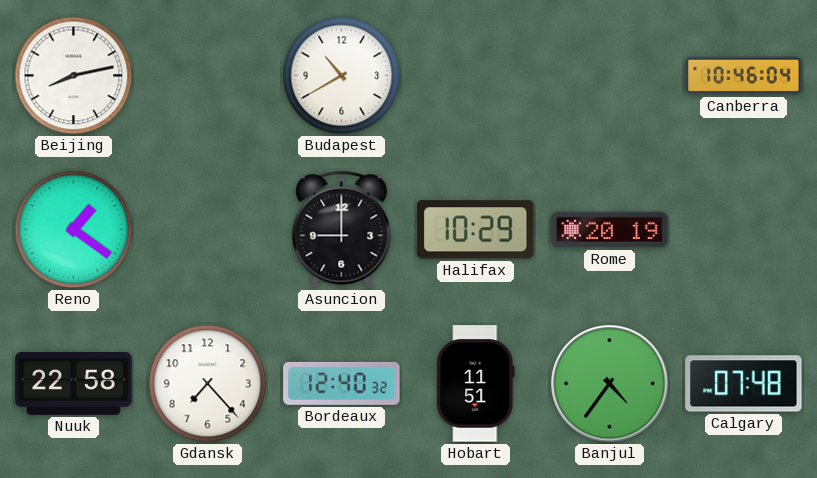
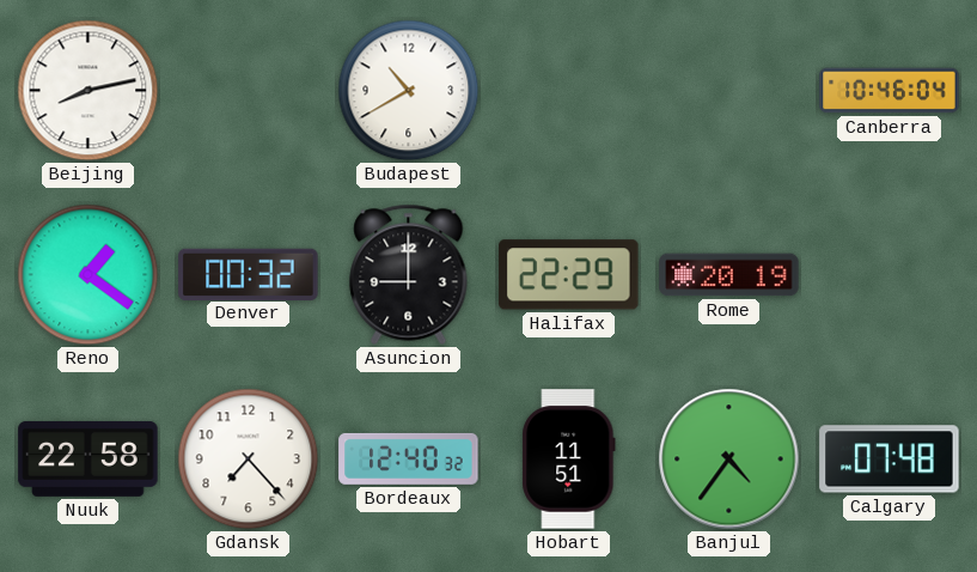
Denver: none -> 00:32
Halifax: 10:29 -> 22:29
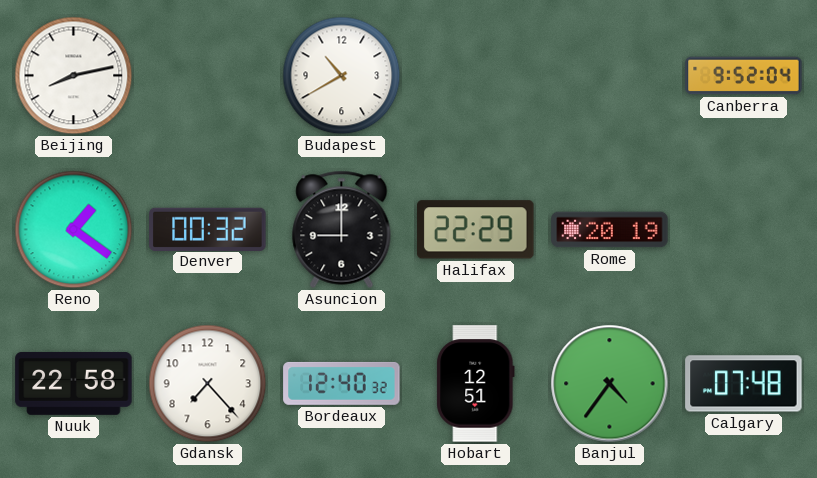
Canberra: 10:46 -> 9:52
Hobart: 11:51 -> 12:51
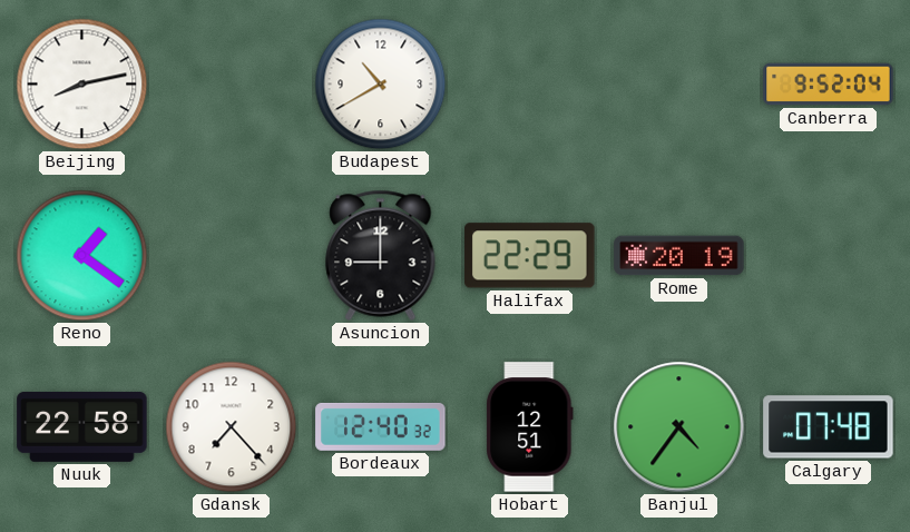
Denver: 00:32 -> none
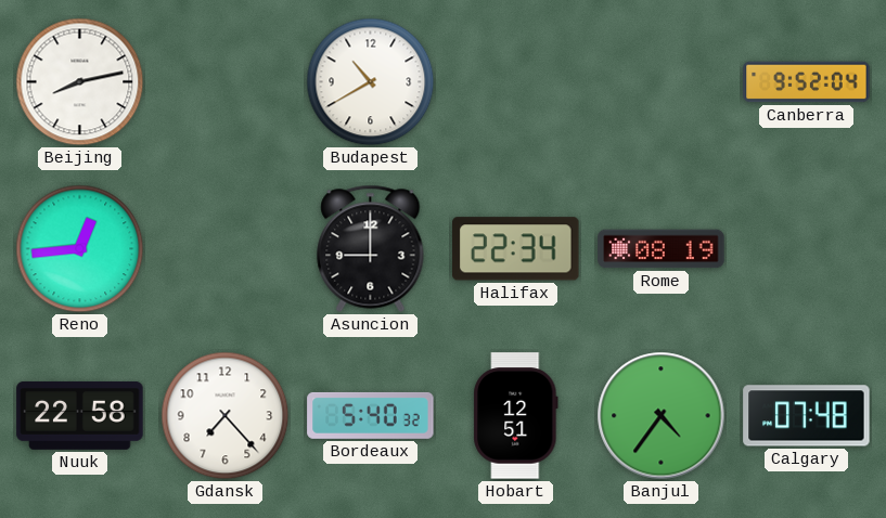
Reno: 1:21 -> 12:44
Halifax: 22:29 -> 22:34
Rome: 20:19 -> 08:19
Bordeaux: 12:40 -> 5:40
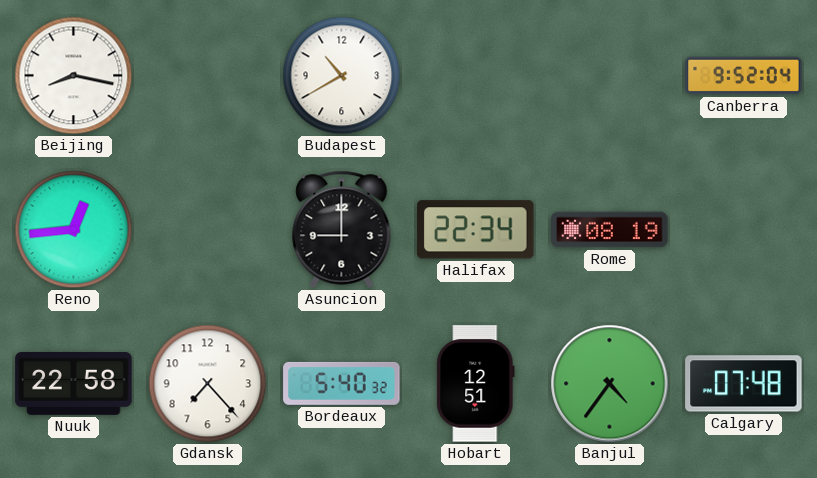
Beijing: 8:13 -> 8:17
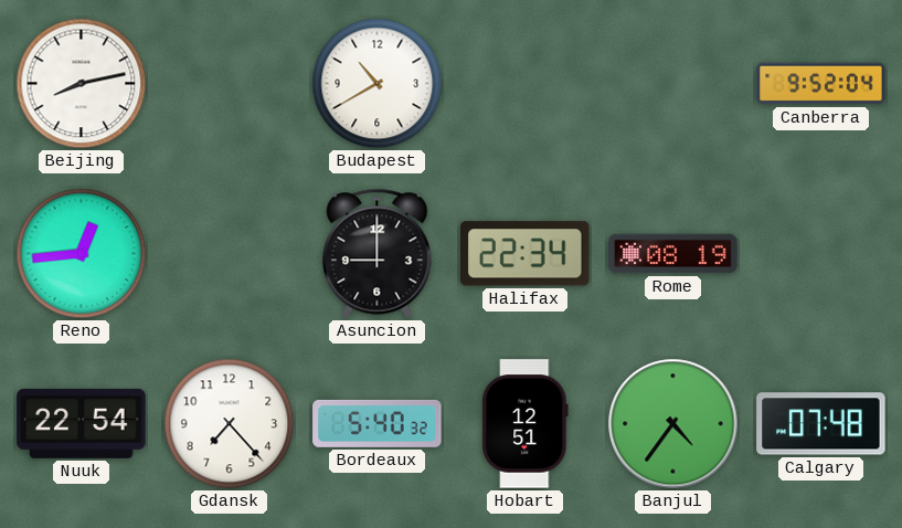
Beijing: 8:17 -> 8:13
Nuuk: 22:58 -> 22:54
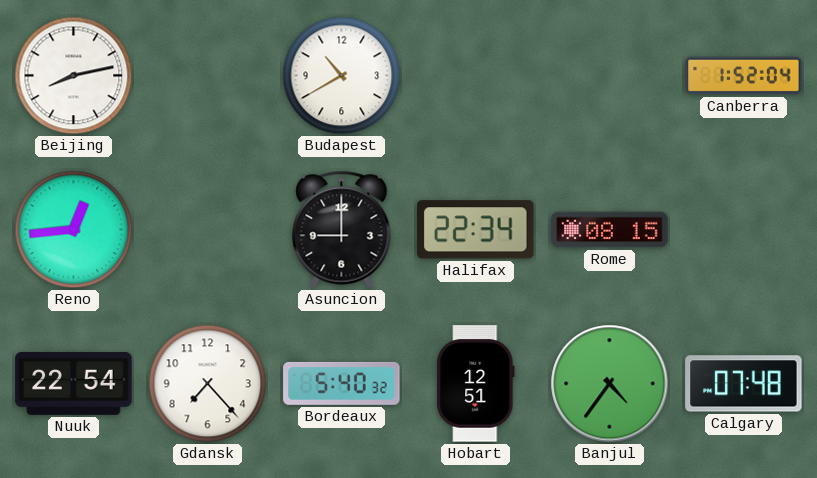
Canberra: 9:52 -> 1:52
Rome: 08:19 -> 08:15
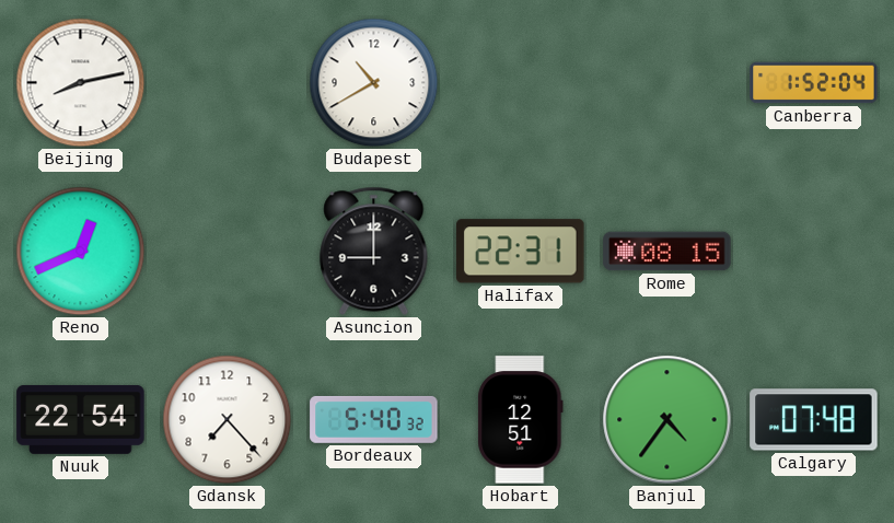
Reno: 12:44 -> 12:41
Halifax: 22:34 -> 22:31
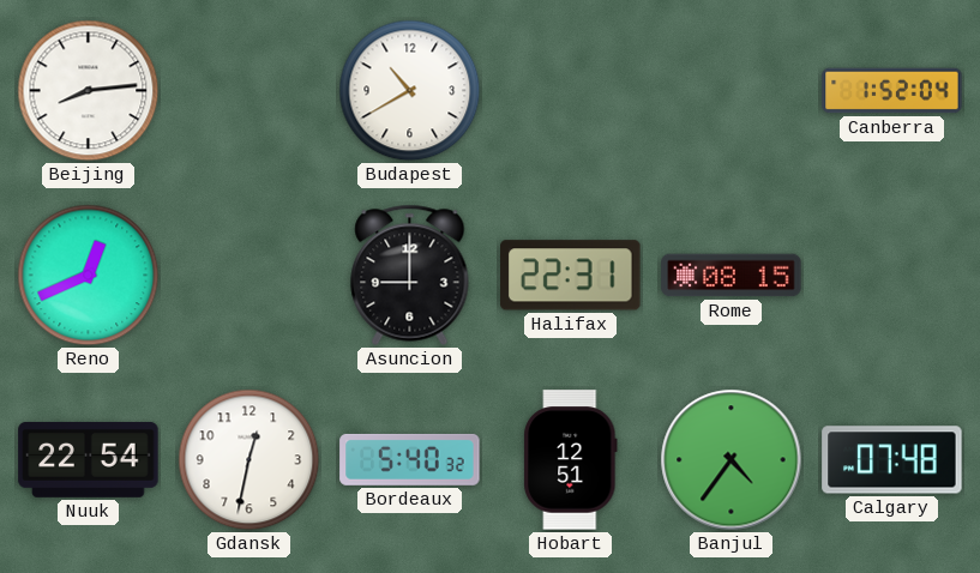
Beijing: 8:13 -> 8:14
Gdansk: 7:23 -> 12:32
